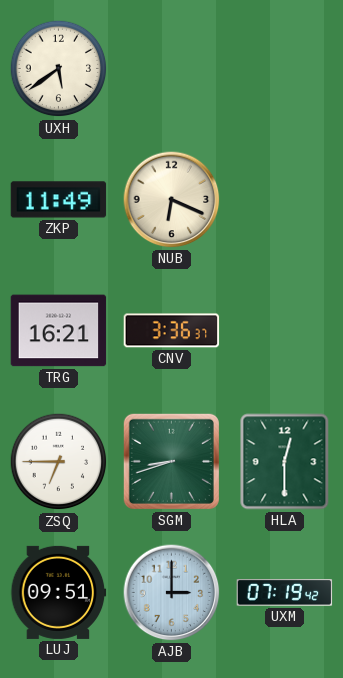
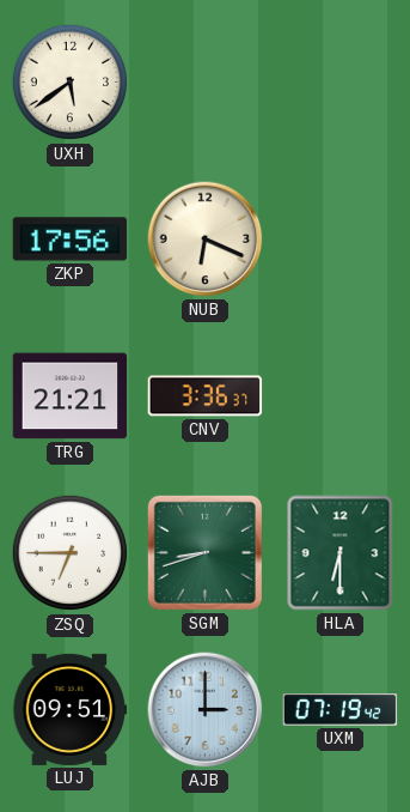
ZKP: 11:49 -> 17:56
TRG: 16:21 -> 21:21
HLA: 12:30 -> 6:30
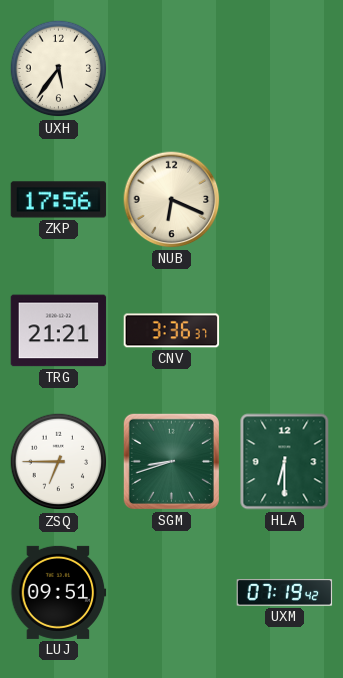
UXH: 5:39 -> 5:36
AJB: 3:00 -> none
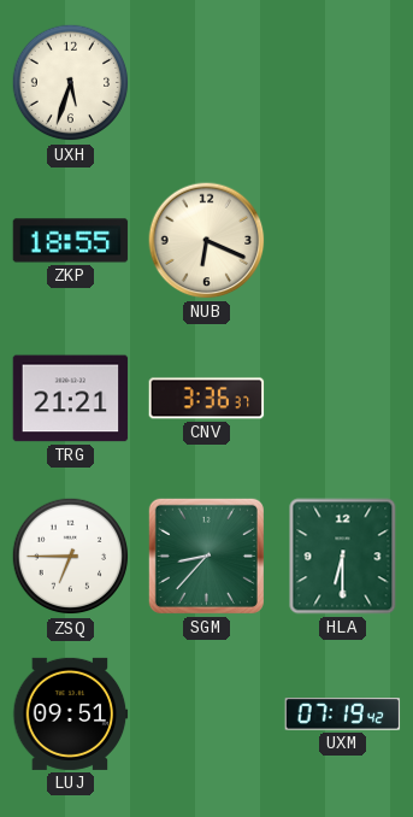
UXH: 5:36 -> 5:33
ZKP: 17:56 -> 18:55
SGM: 8:42 -> 8:37
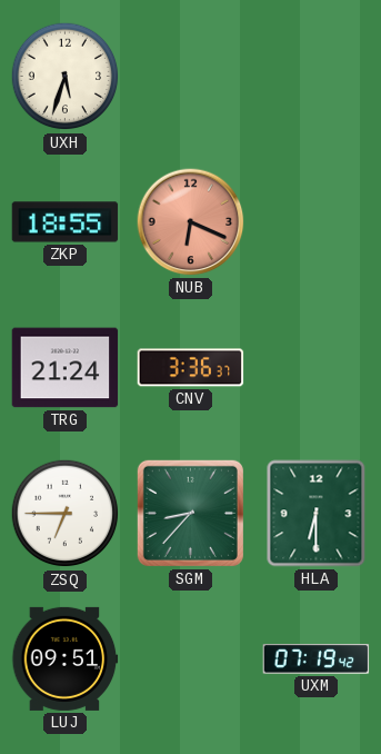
NUB dial: cream -> salmon
TRG: 21:21 -> 21:24
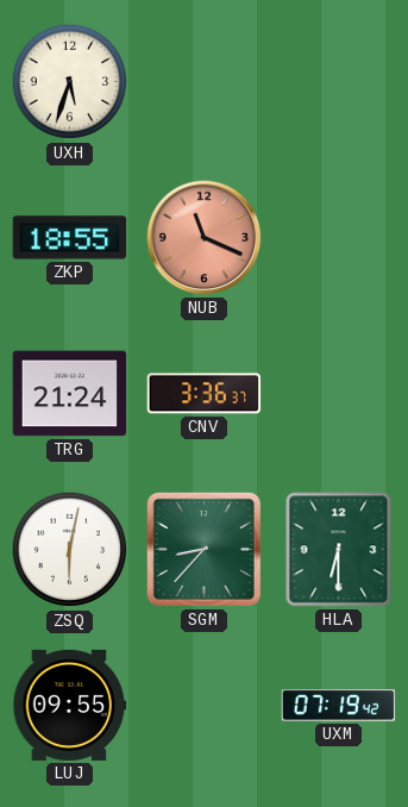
NUB: 6:19 -> 11:19
ZSQ: 6:45 -> 6:02
LUJ: 09:51 -> 09:55
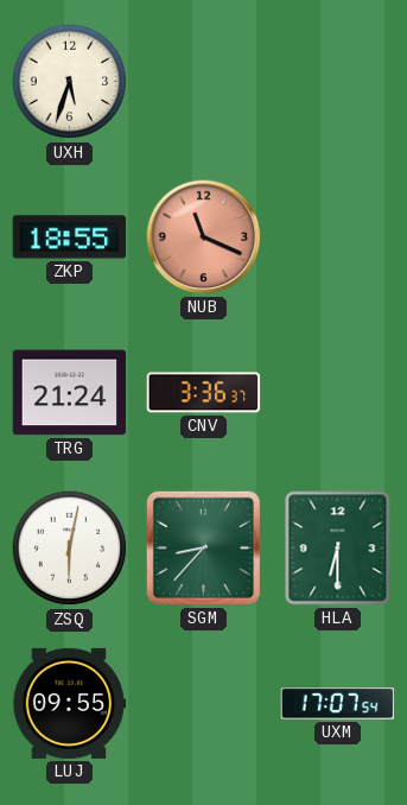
UXM: 07:19 -> 17:07
